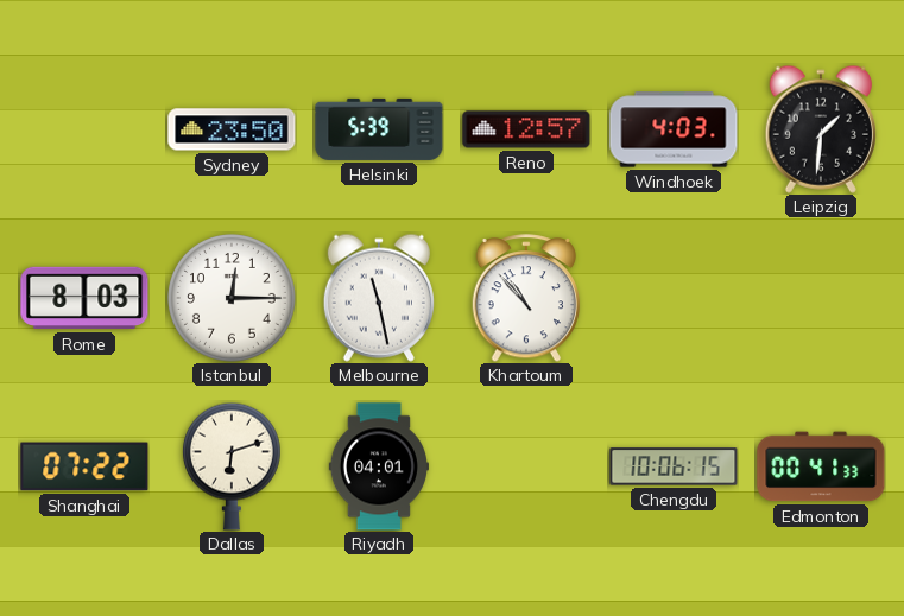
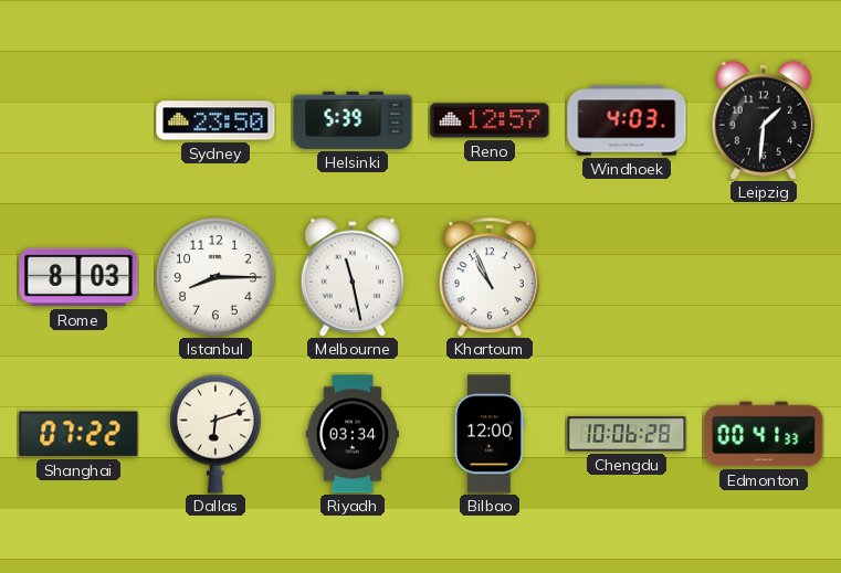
Istanbul: 12:15 -> 8:15
Khartoum: 10:53 -> 10:56
Riyadh: 04:01 -> 03:34
Bilbao: none -> 12:00
Chengdu: 10:06:15 -> 10:06:28
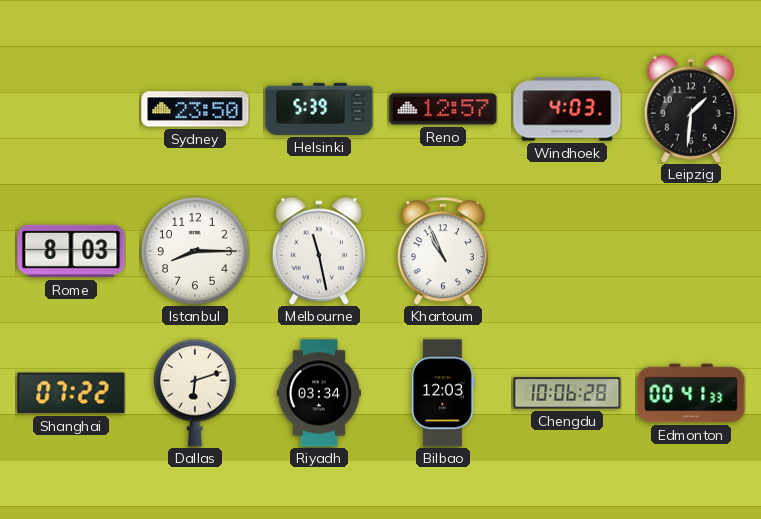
Bilbao: 12:00 -> 12:03
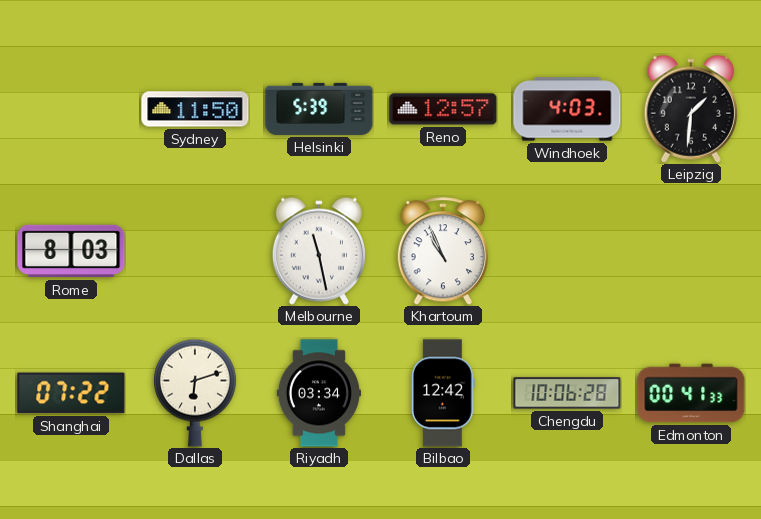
Sydney: 23:50 -> 11:50
Istanbul: 8:15 -> none
Bilbao: 12:03 -> 12:42
